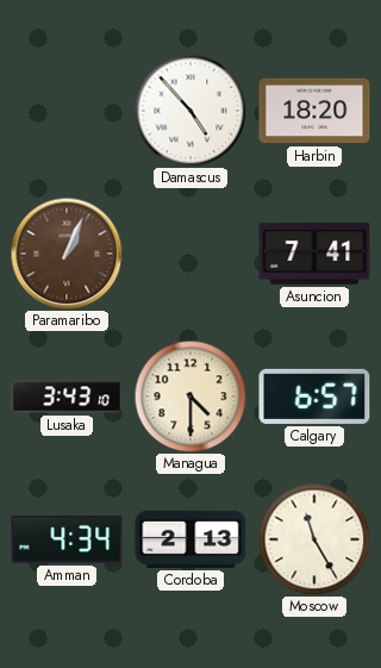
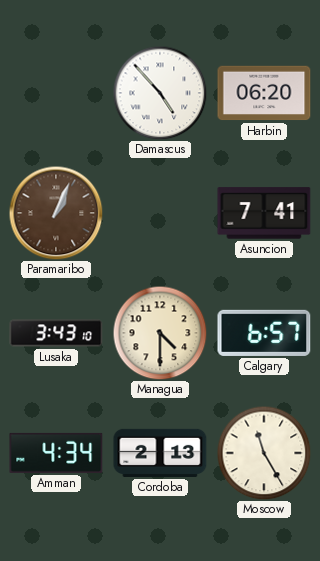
Harbin: 18:20 -> 06:20
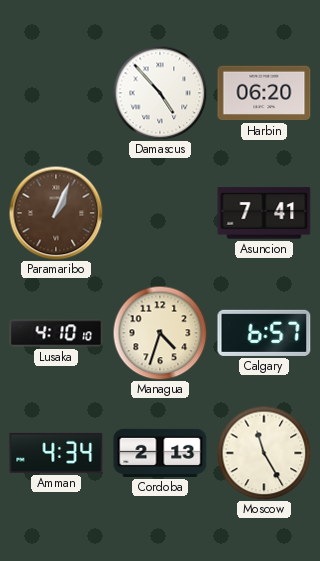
Lusaka: 3:43 -> 4:10
Managua: 4:30 -> 4:33
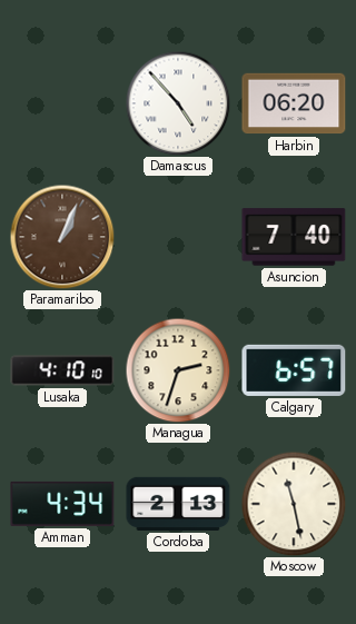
Asuncion: 7:41 -> 7:40
Managua: 4:33 -> 2:33
Moscow: 11:25 -> 11:28
